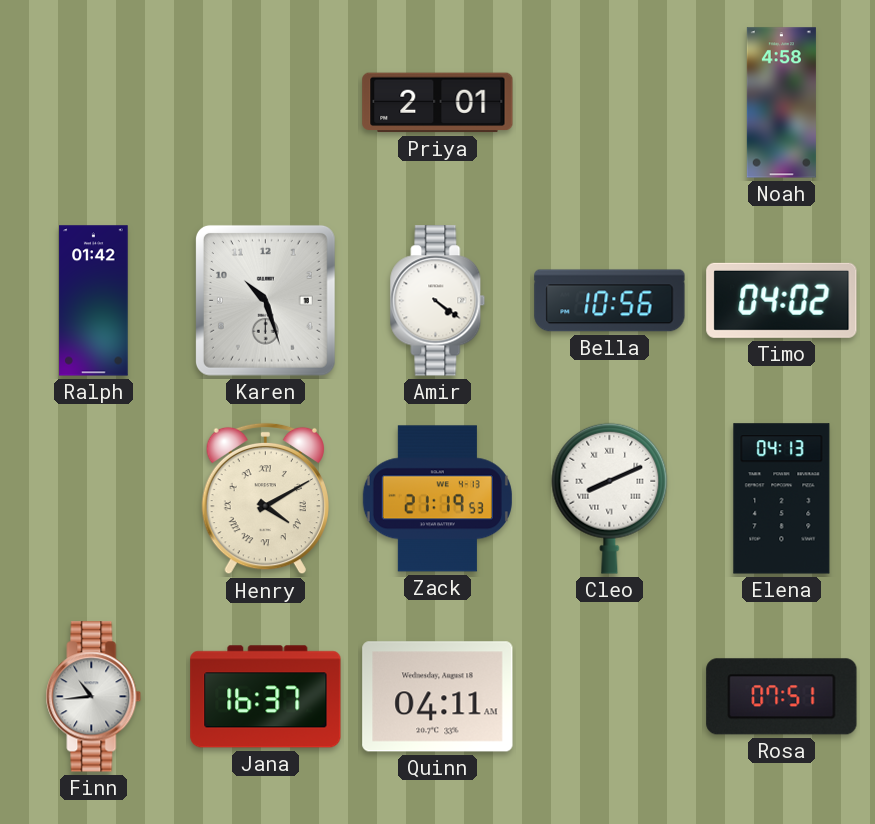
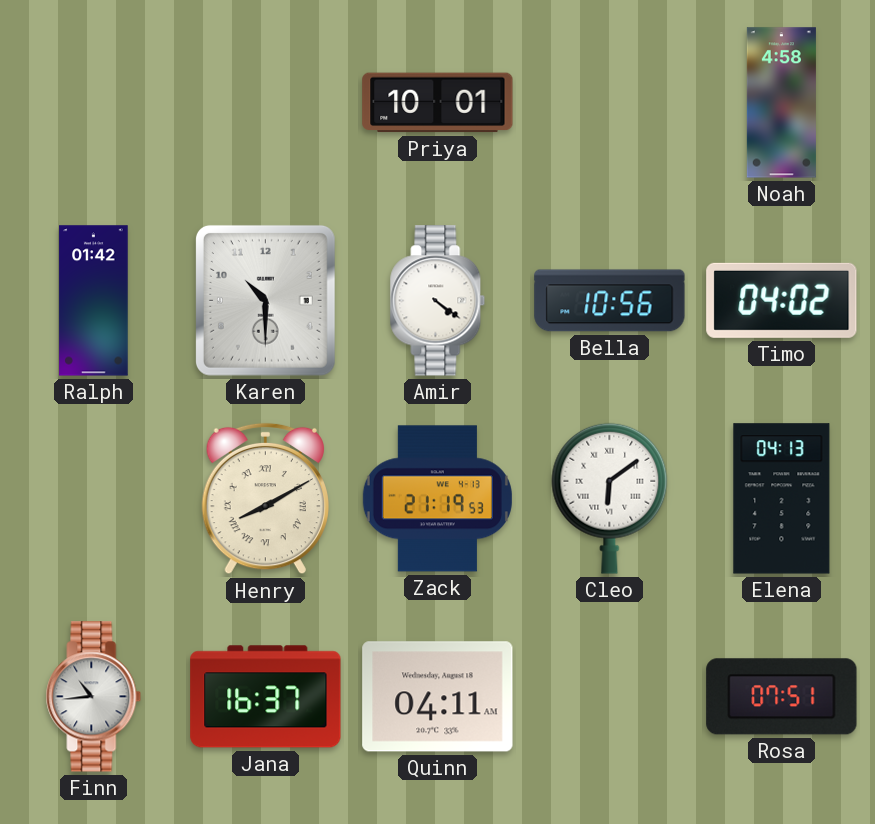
Priya: 2:01 -> 10:01
Karen: 10:27 -> 10:30
Henry: 4:10 -> 8:10
Cleo: 8:11 -> 6:09
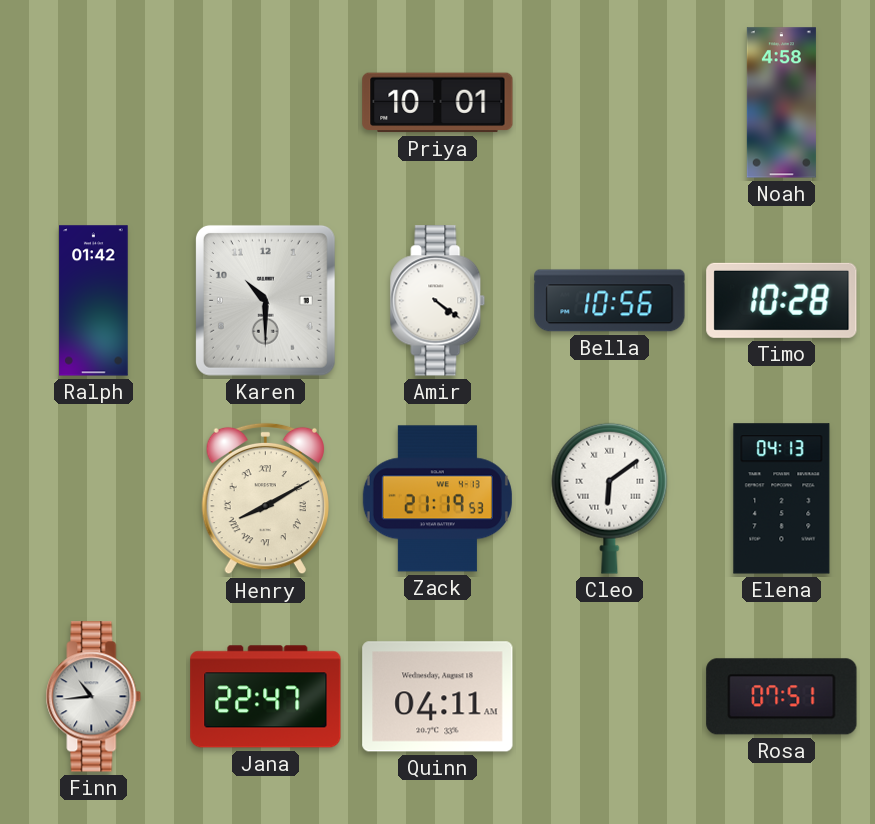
Timo: 04:02 -> 10:28
Jana: 16:37 -> 22:47
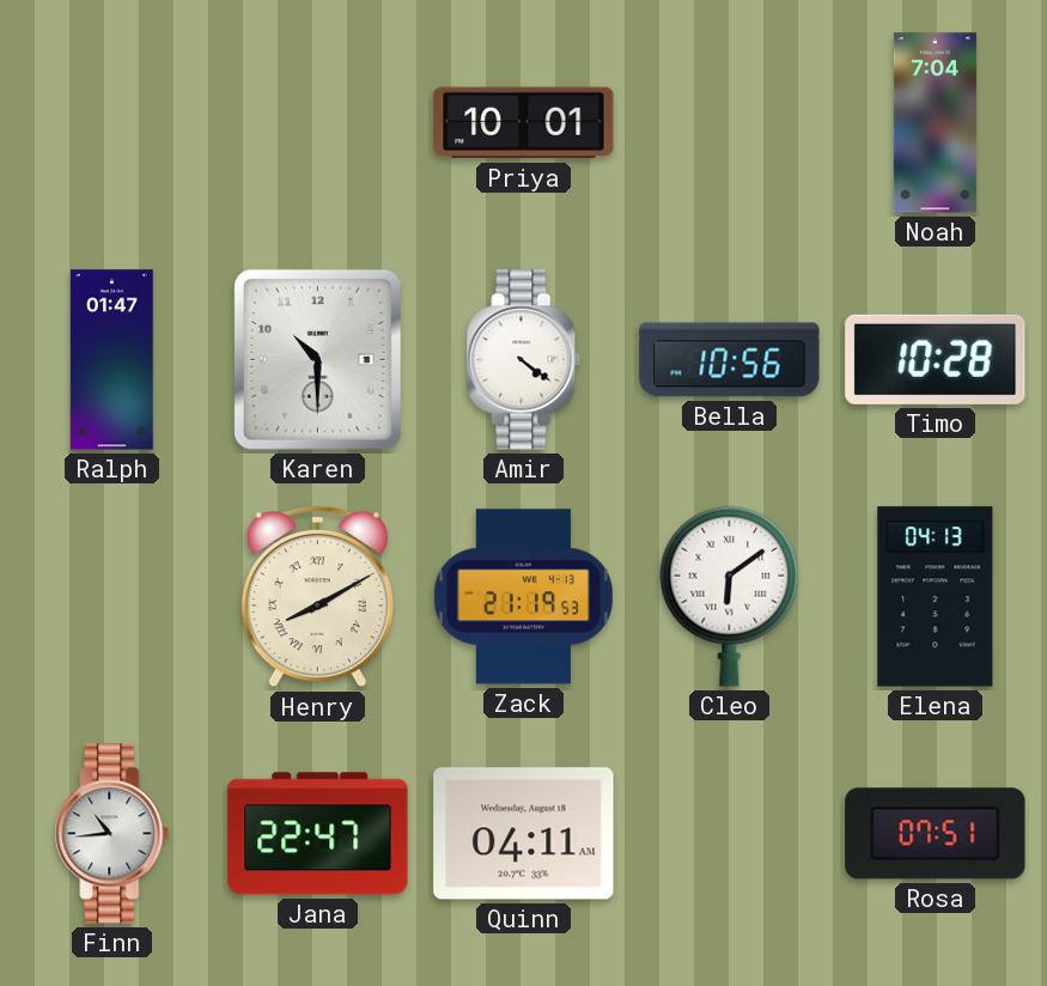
Noah: 4:58 -> 7:04
Ralph: 01:42 -> 01:47
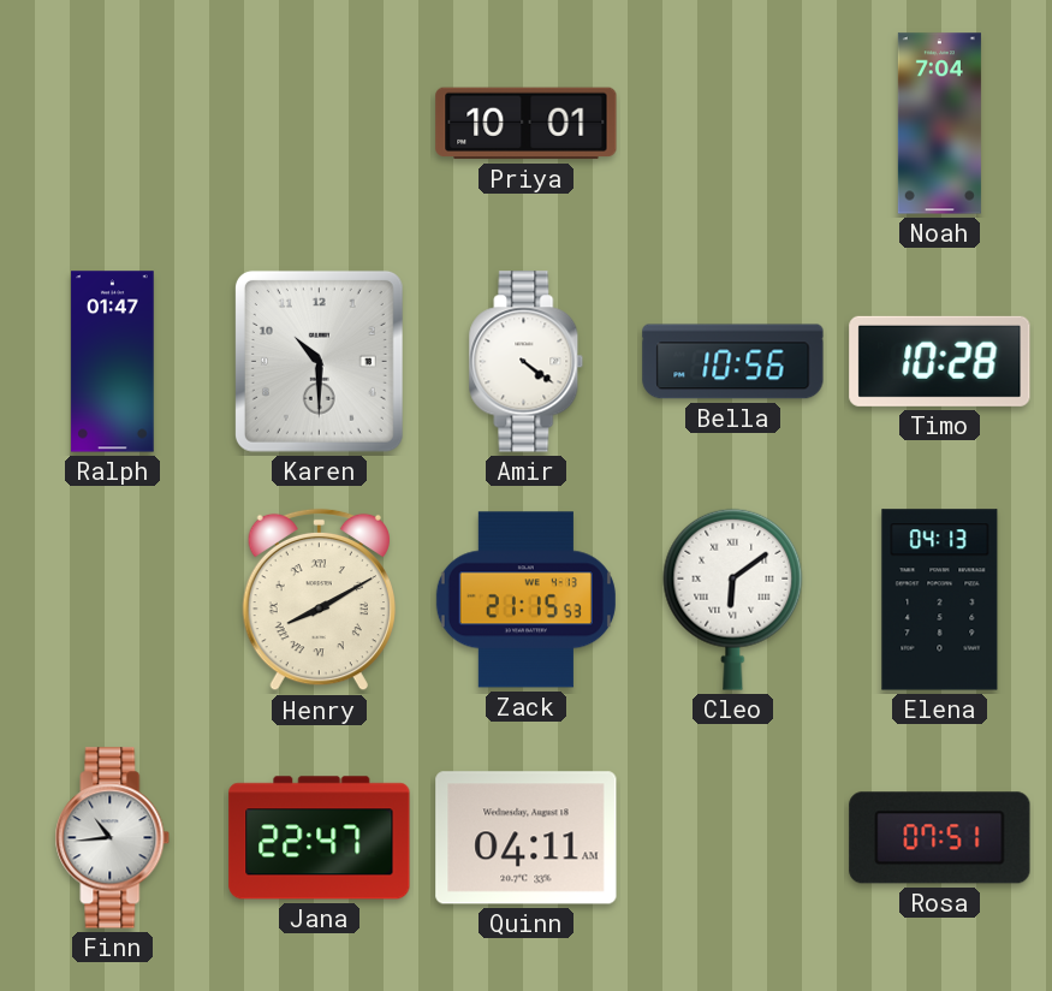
Zack: 21:19 -> 21:15
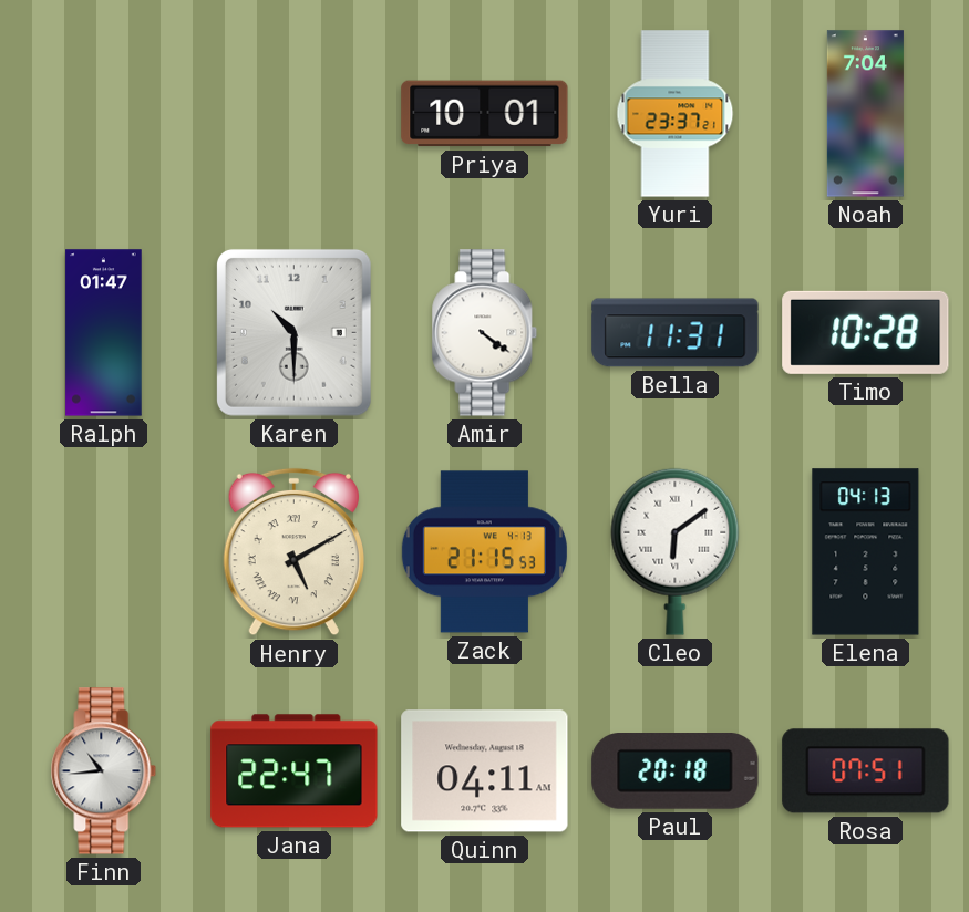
Yuri: none -> 23:37
Bella: 10:56 -> 11:31
Henry: 8:10 -> 5:10
Paul: none -> 20:18
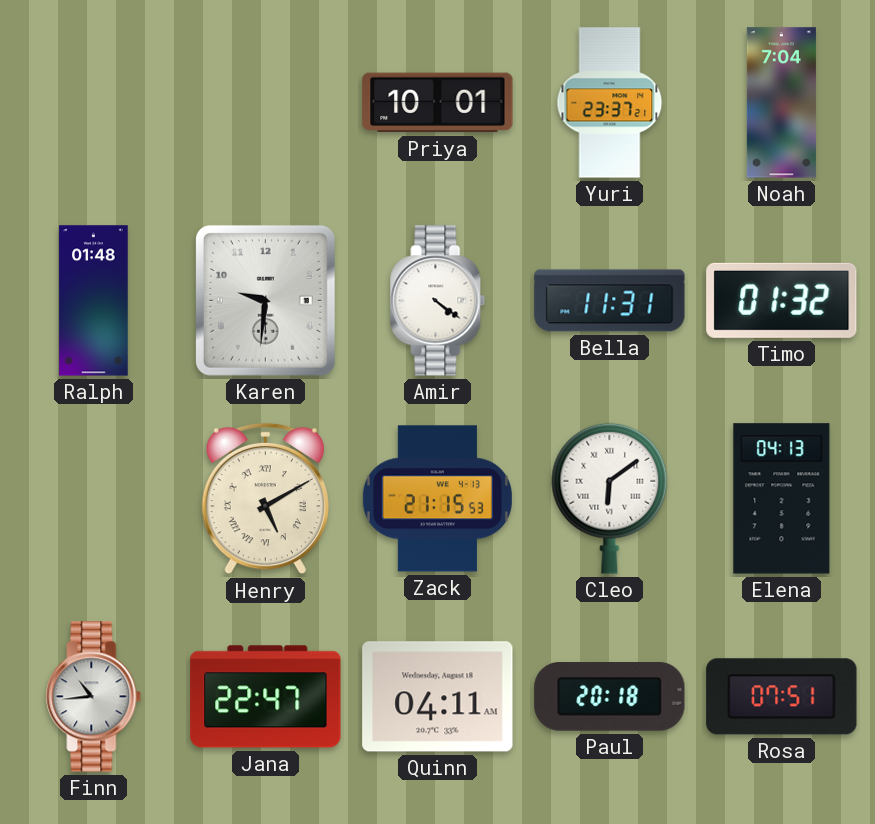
Ralph: 01:47 -> 01:48
Karen: 10:30 -> 9:31
Timo: 10:28 -> 01:32
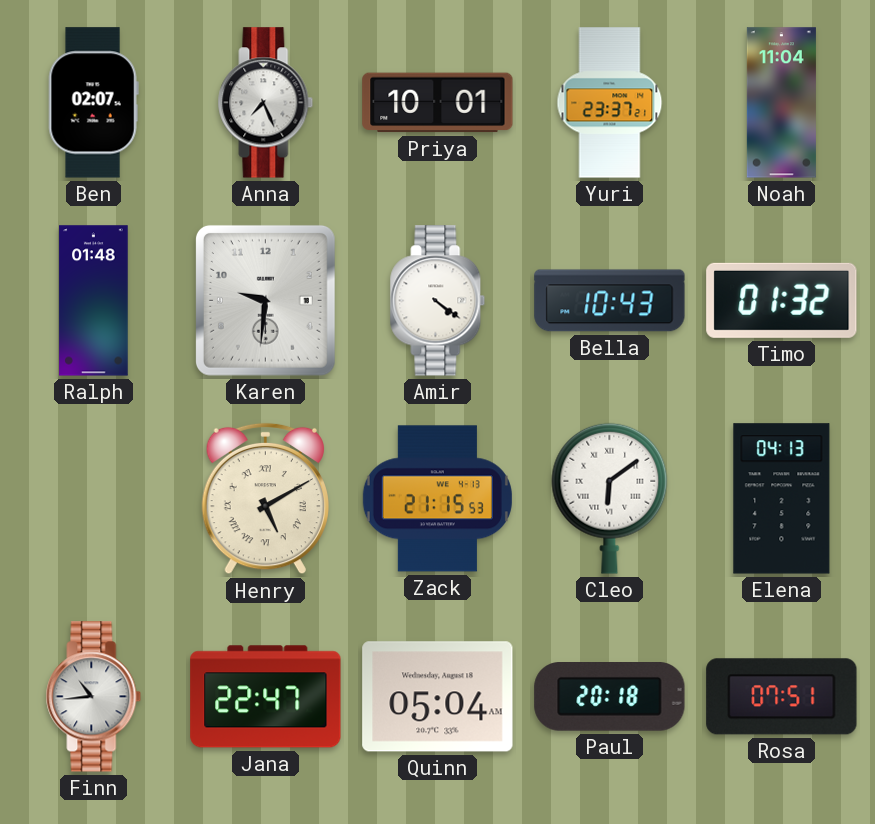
Ben: none -> 02:07
Anna: none -> 7:26
Noah: 7:04 -> 11:04
Bella: 11:31 -> 10:43
Quinn: 04:11 -> 05:04
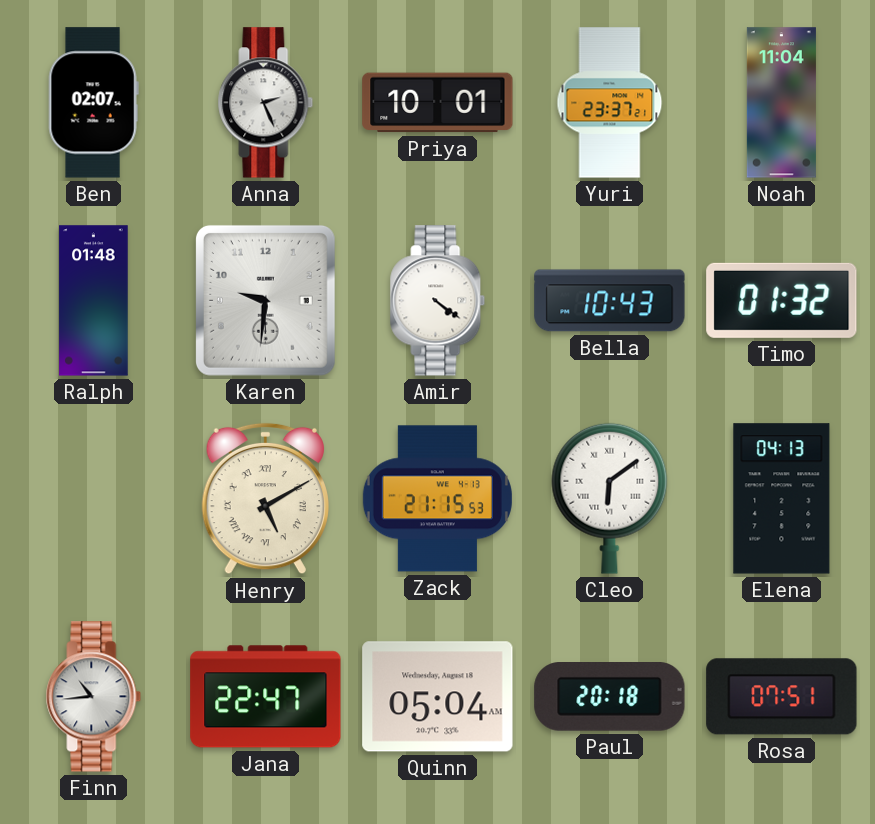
Anna: 7:26 -> 2:26
